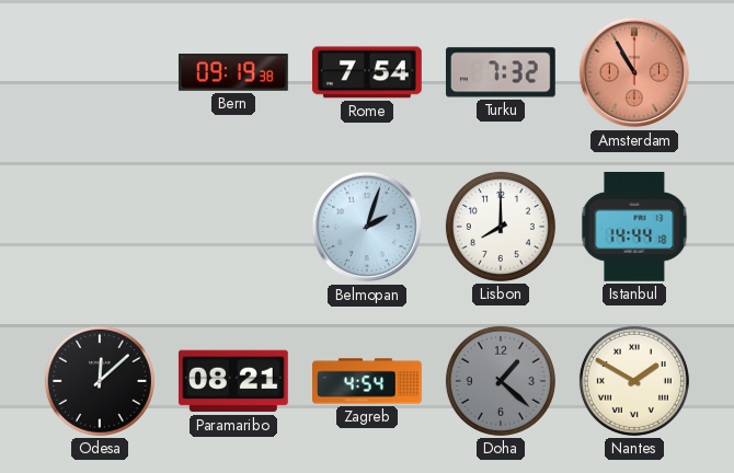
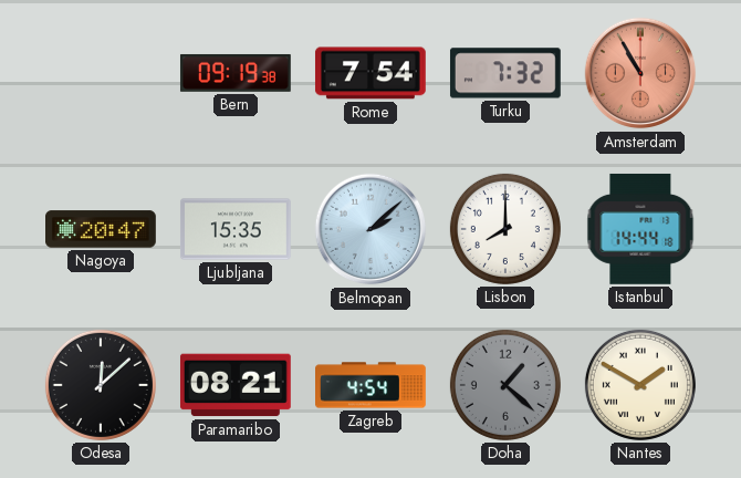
Nagoya: none -> 20:47
Ljubljana: none -> 15:35
Belmopan: 2:03 -> 2:08
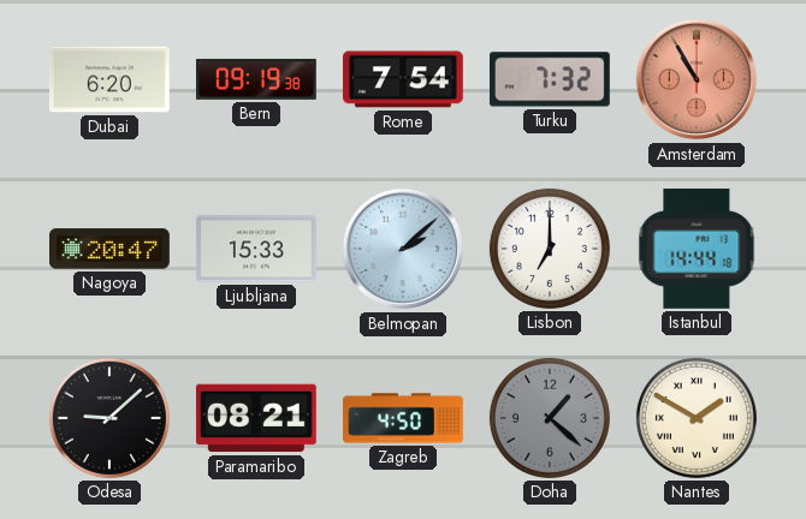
Dubai: none -> 6:20
Ljubljana: 15:35 -> 15:33
Lisbon: 8:00 -> 7:00
Odesa: 12:08 -> 9:08
Zagreb: 4:54 -> 4:50
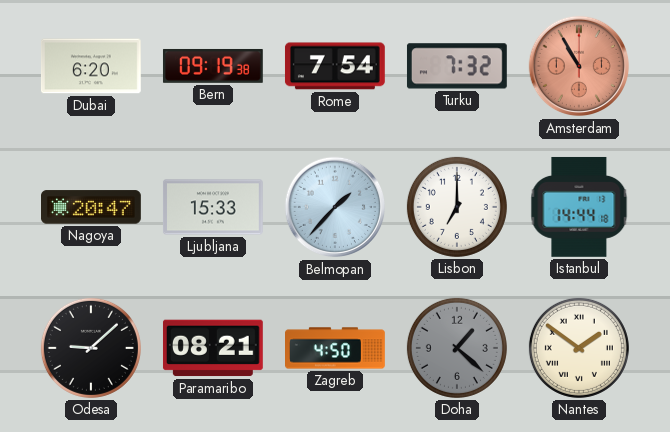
Belmopan: 2:08 -> 1:37
Nantes: 1:50 -> 1:51
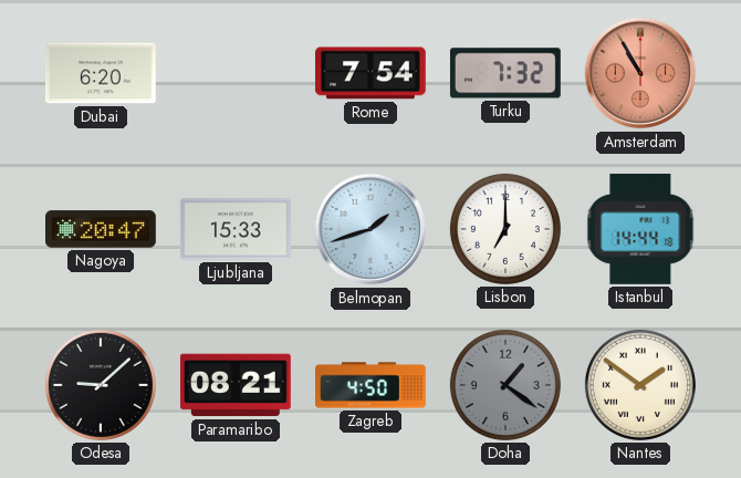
Bern: 09:19 -> none
Belmopan: 1:37 -> 1:42
Doha: 1:22 -> 1:21
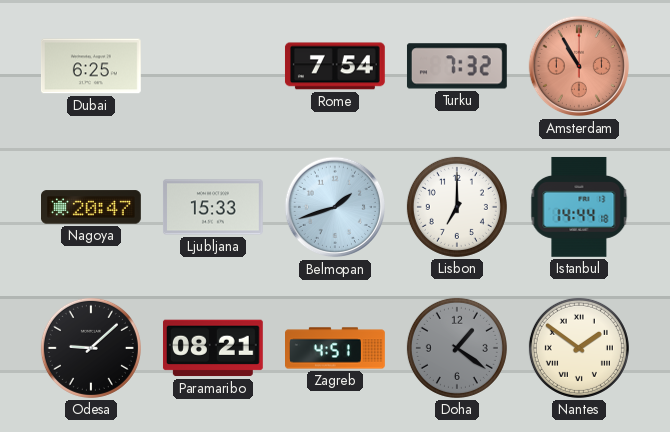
Dubai: 6:20 -> 6:25
Zagreb: 4:50 -> 4:51
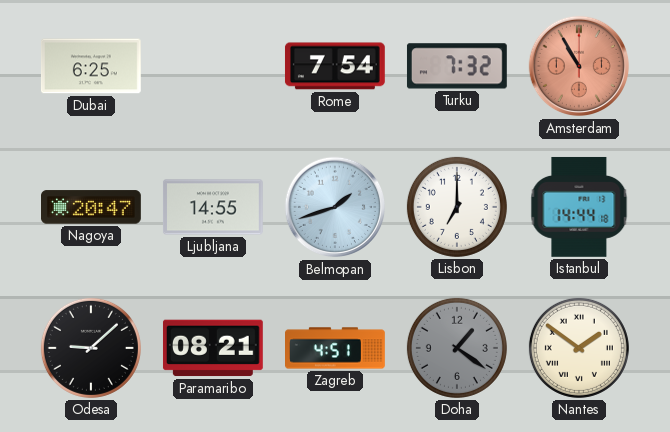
Ljubljana: 15:33 -> 14:55
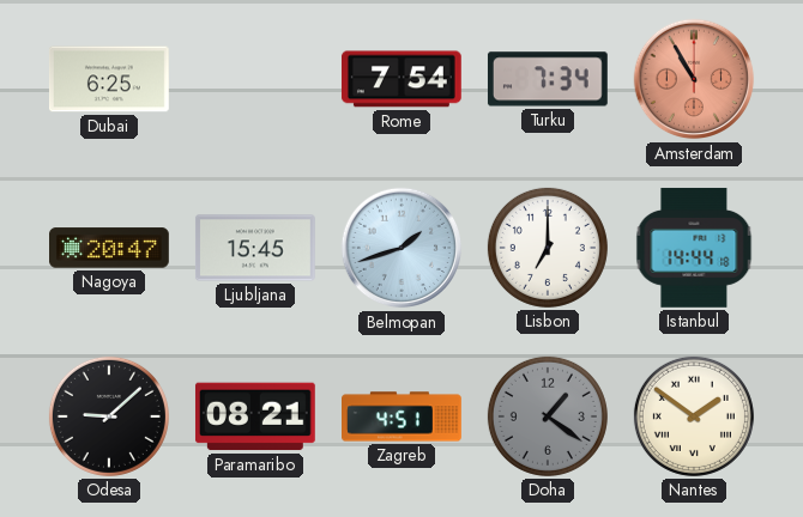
Turku: 7:32 -> 7:34
Ljubljana: 14:55 -> 15:45
